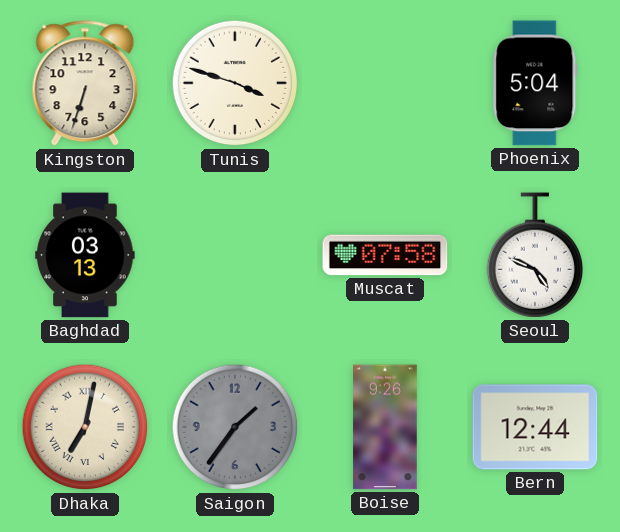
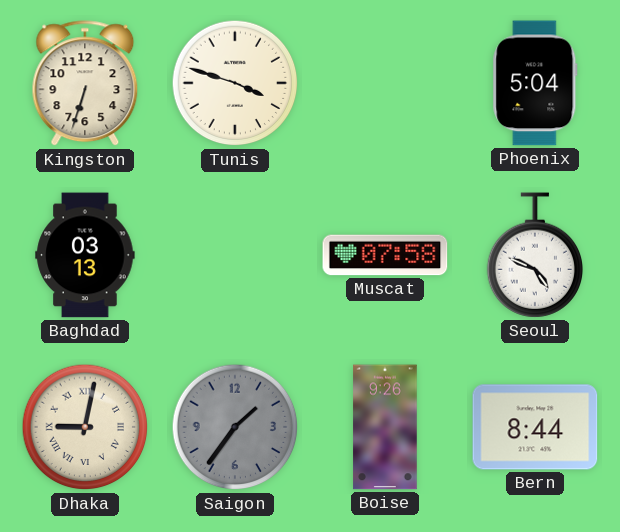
Dhaka: 7:02 -> 9:02
Bern: 12:44 -> 8:44
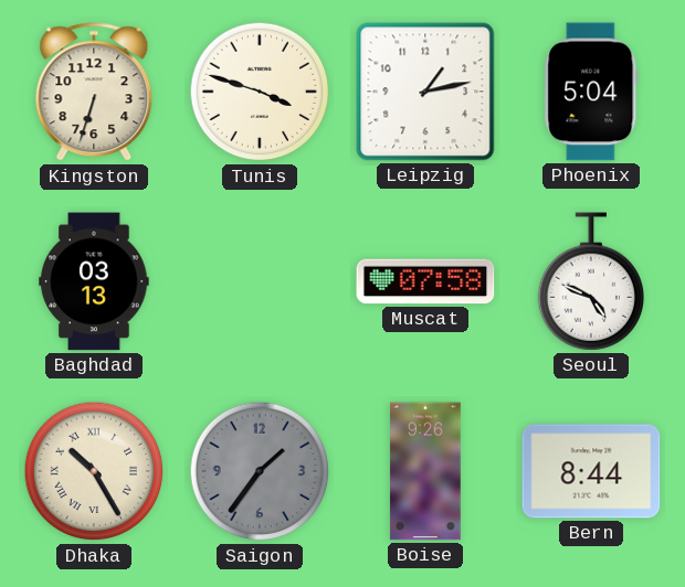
Leipzig: none -> 1:13
Dhaka: 9:02 -> 10:25
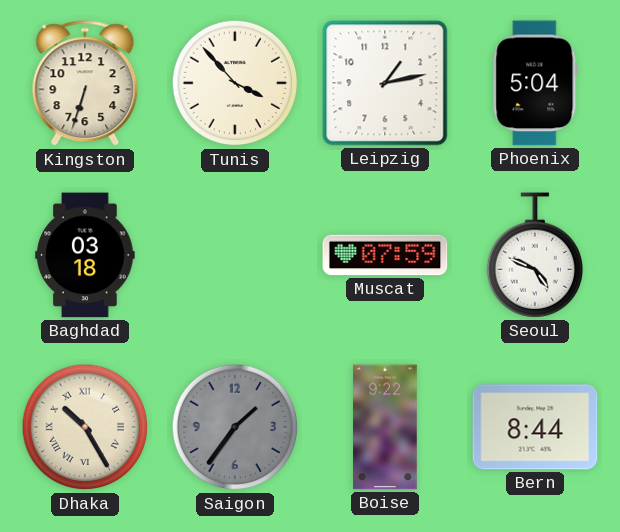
Tunis: 3:48 -> 3:53
Baghdad: 03:13 -> 03:18
Muscat: 07:58 -> 07:59
Boise: 9:26 -> 9:22
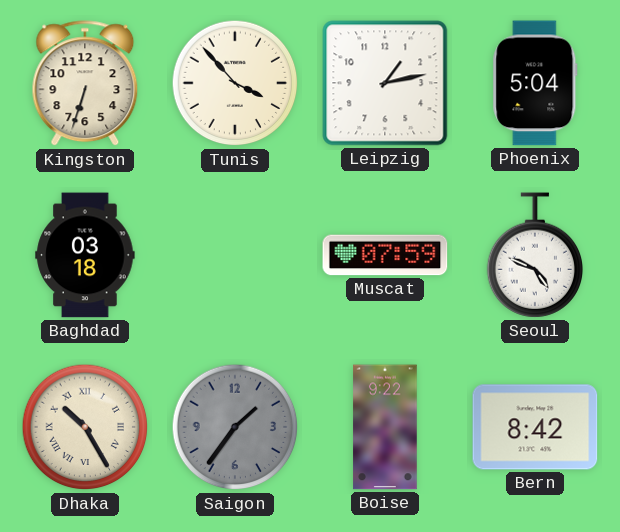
Bern: 8:44 -> 8:42
